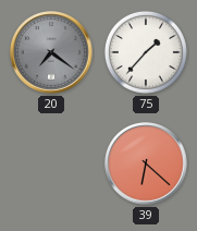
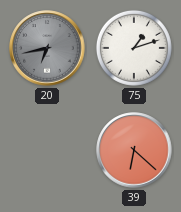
20: 7:21 -> 6:43
75: 1:37 -> 1:12
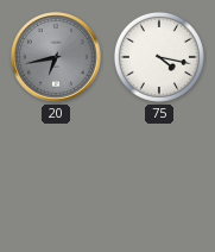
75: 1:12 -> 4:17
39: 6:22 -> none
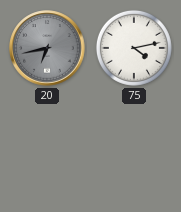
75: 4:17 -> 4:13
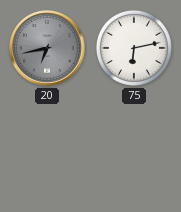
75: 4:13 -> 6:13
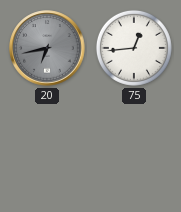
75: 6:13 -> 12:44
